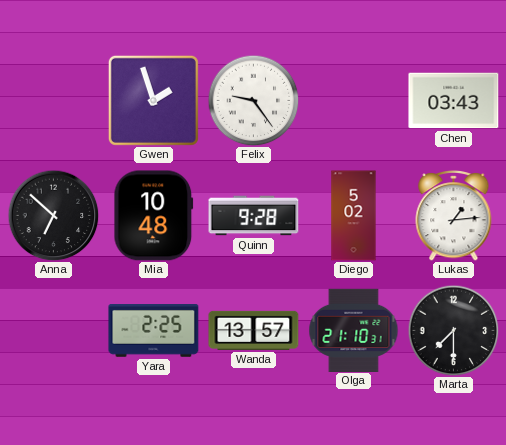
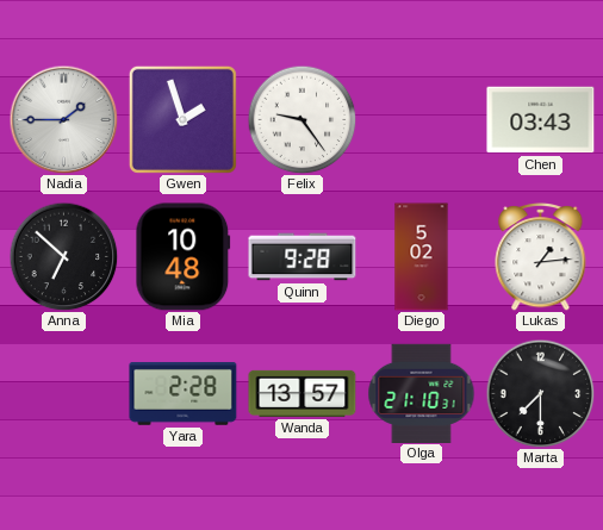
Nadia: none -> 1:45
Yara: 2:25 -> 2:28
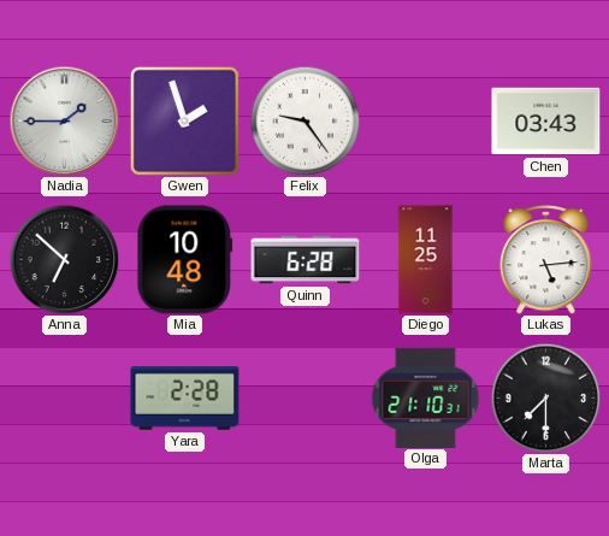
Quinn: 9:28 -> 6:28
Diego: 5:02 -> 11:25
Lukas: 1:14 -> 5:14
Wanda: 13:57 -> none
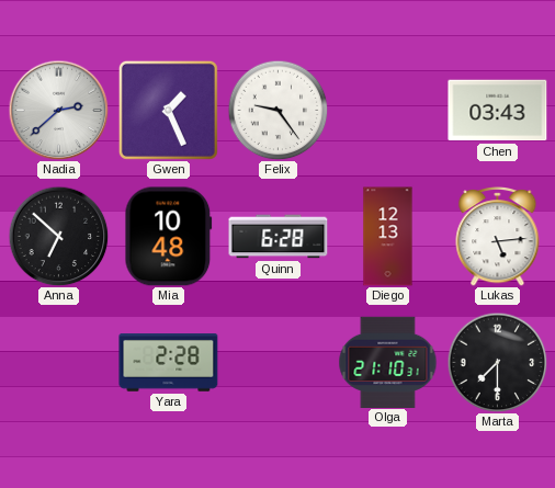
Nadia: 1:45 -> 2:38
Gwen: 1:57 -> 1:26
Diego: 11:25 -> 12:13
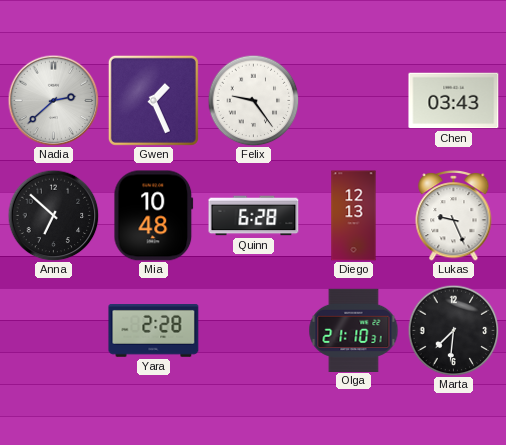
Lukas: 5:14 -> 9:26
Marta: 7:30 -> 7:31
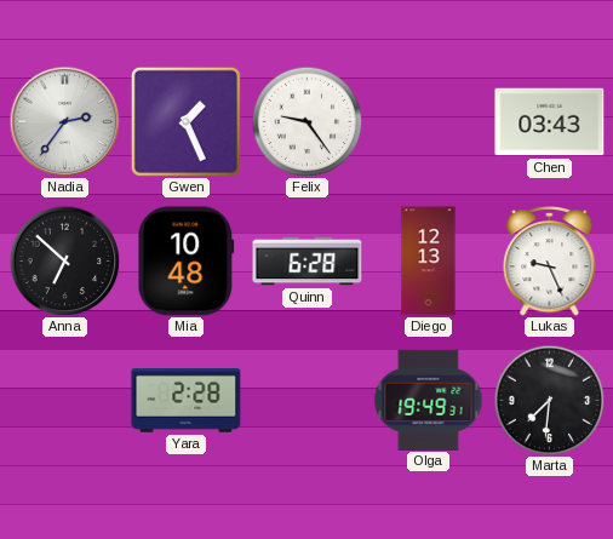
Nadia: 2:38 -> 2:36
Olga: 21:10 -> 19:49
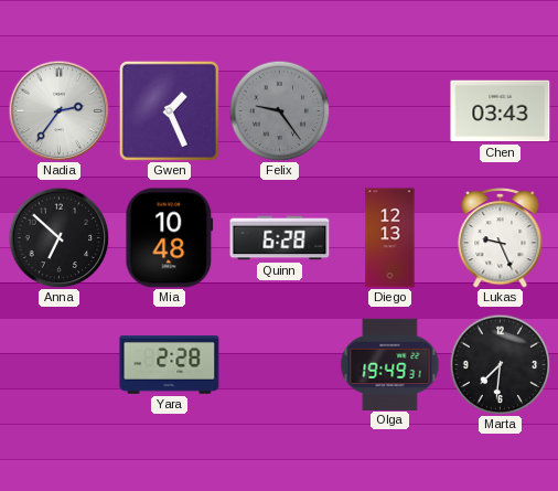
Felix dial: white -> grey
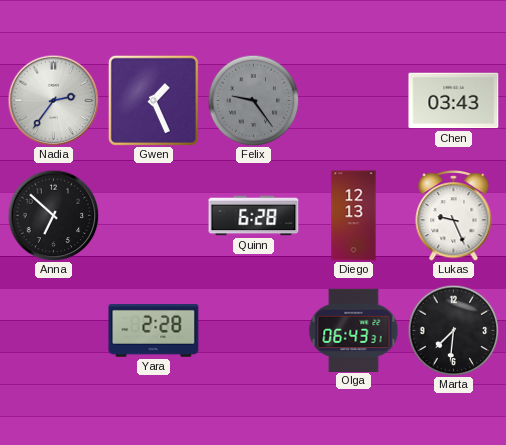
Mia: 10:48 -> none
Olga: 19:49 -> 06:43
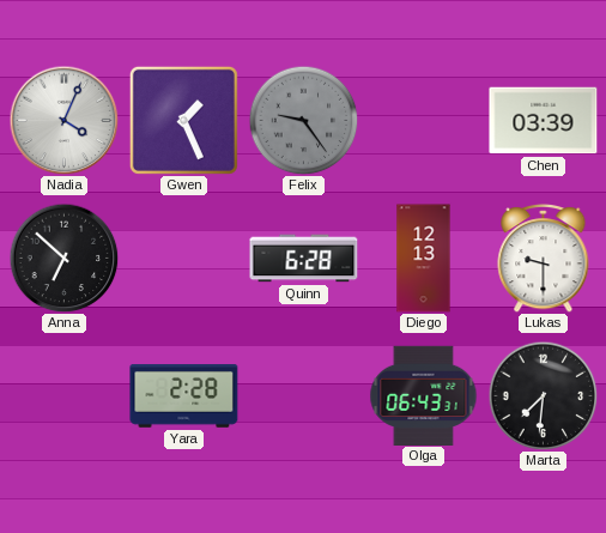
Nadia: 2:36 -> 4:04
Chen: 03:43 -> 03:39
Lukas: 9:26 -> 9:30
